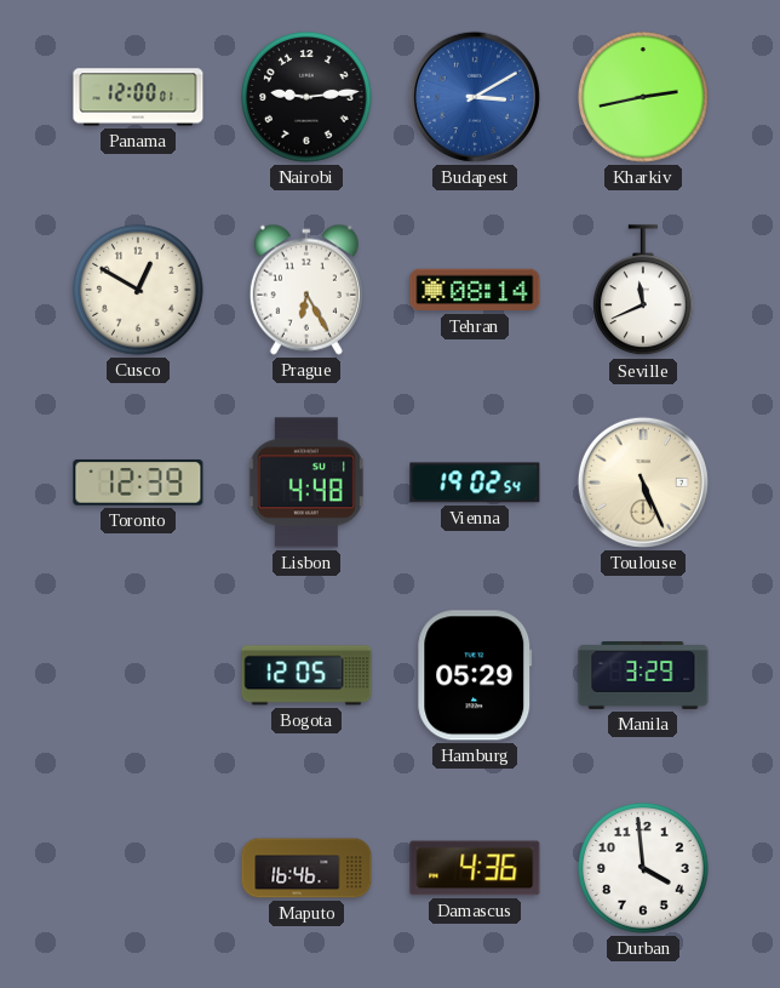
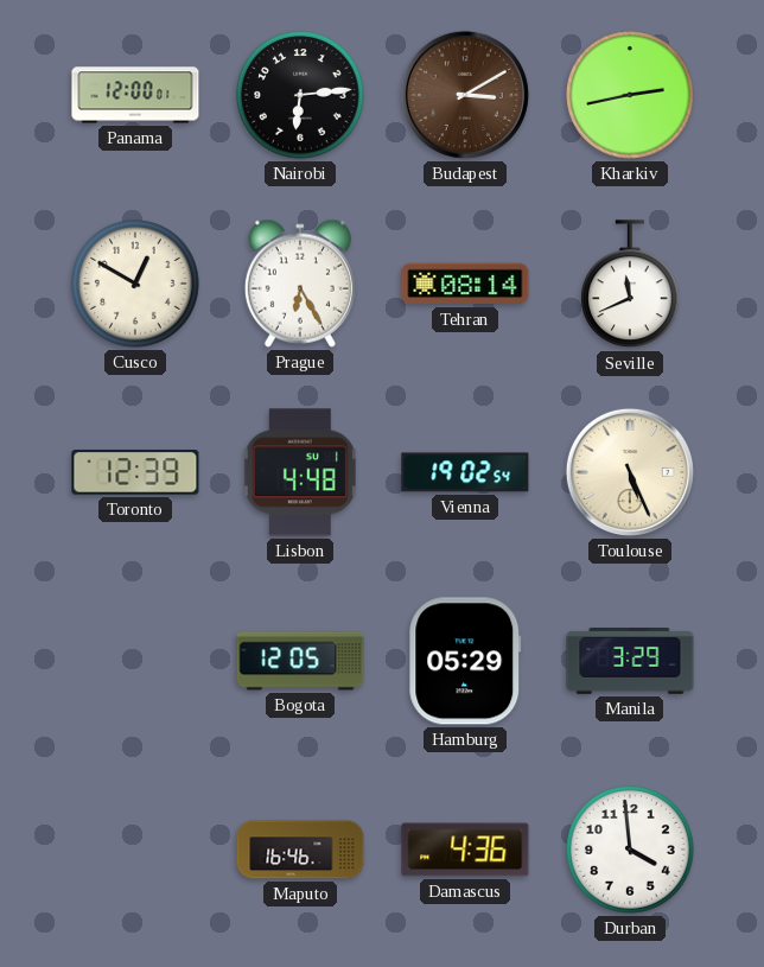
Nairobi: 9:14 -> 6:14
Budapest dial: blue -> brown
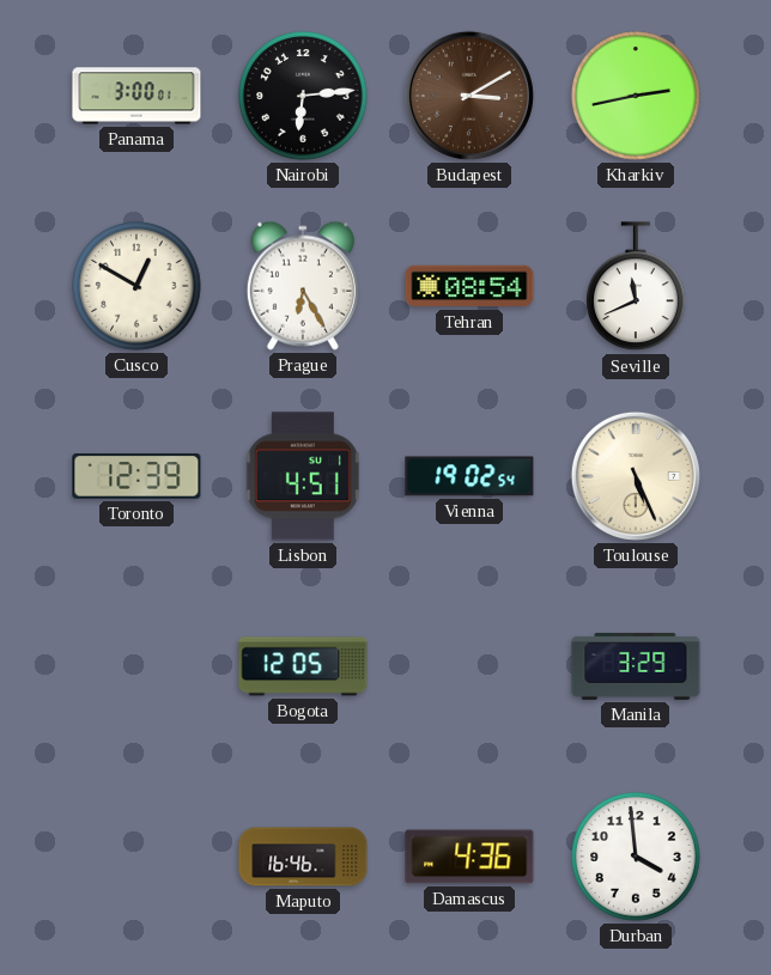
Panama: 12:00 -> 3:00
Tehran: 08:14 -> 08:54
Lisbon: 4:48 -> 4:51
Hamburg: 05:29 -> none
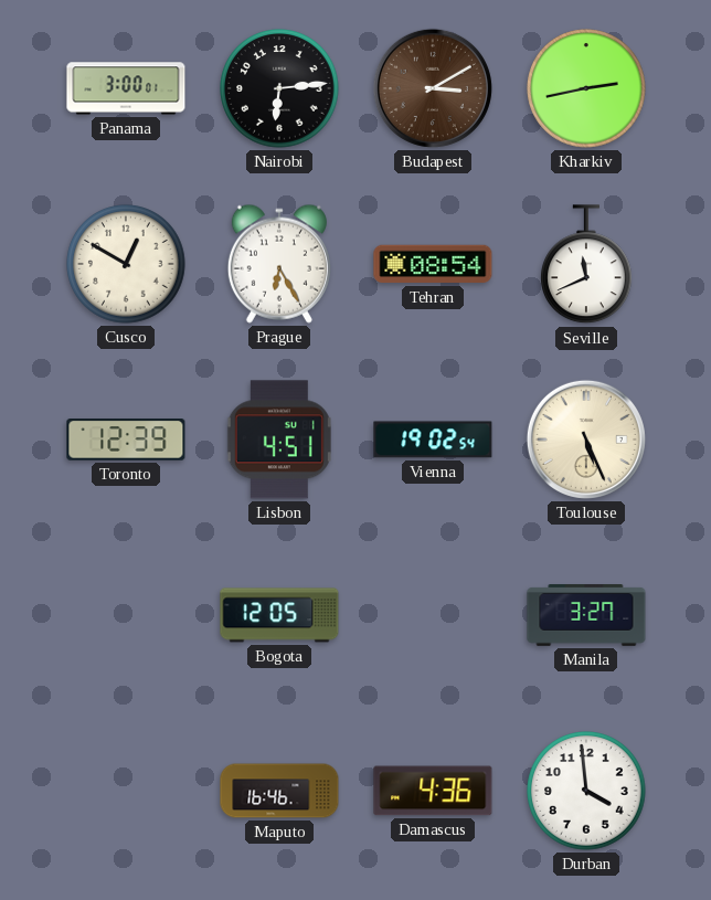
Manila: 3:29 -> 3:27
